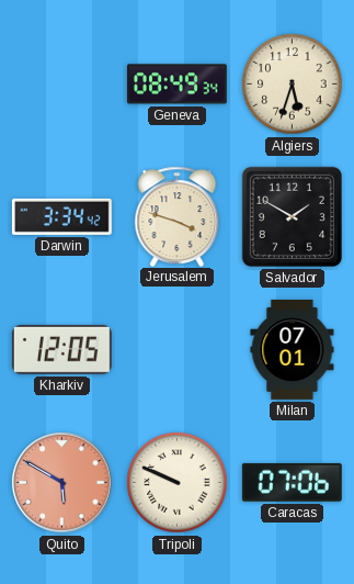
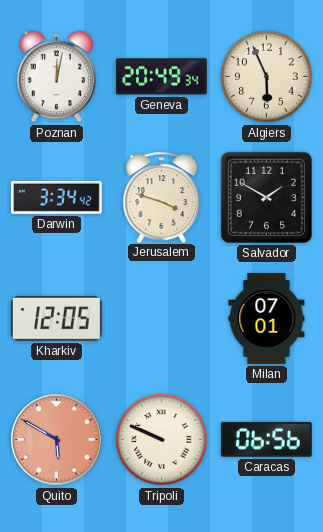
Poznan: none -> 12:02
Geneva: 08:49 -> 20:49
Algiers: 5:33 -> 5:56
Caracas: 07:06 -> 06:56
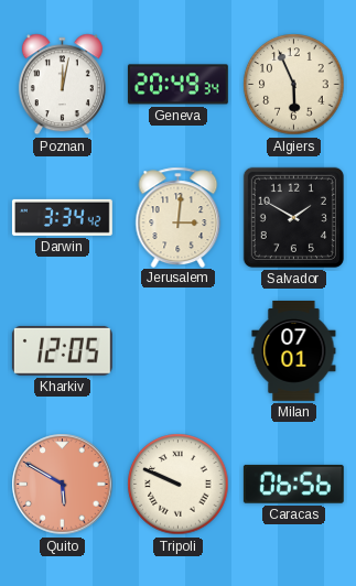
Jerusalem: 3:48 -> 3:01
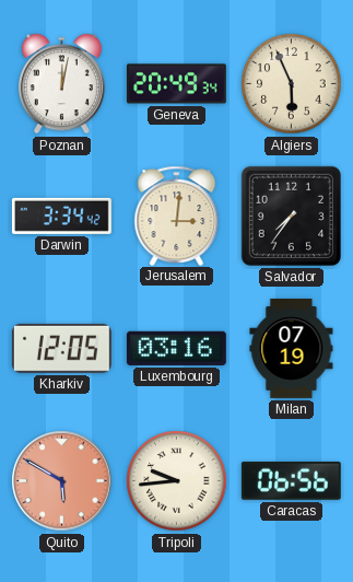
Salvador: 1:50 -> 7:36
Luxembourg: none -> 03:16
Milan: 07:01 -> 07:19
Tripoli: 9:49 -> 9:44
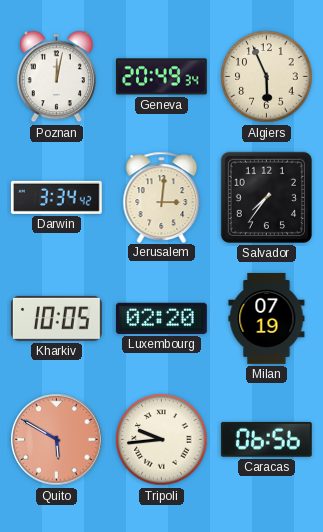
Kharkiv: 12:05 -> 10:05
Luxembourg: 03:16 -> 02:20
